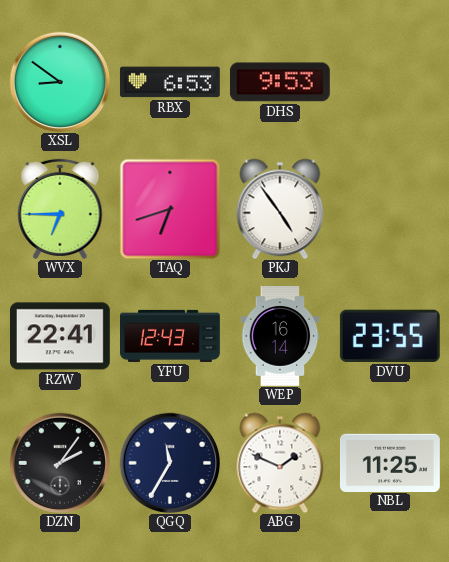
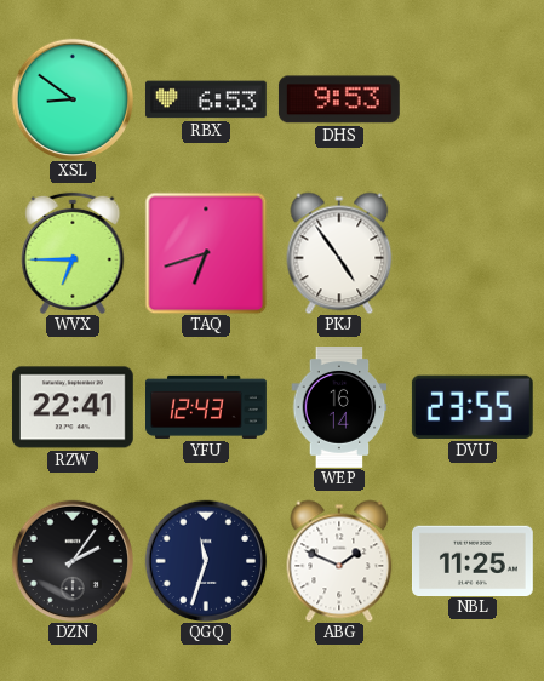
QGQ: 11:35 -> 11:33
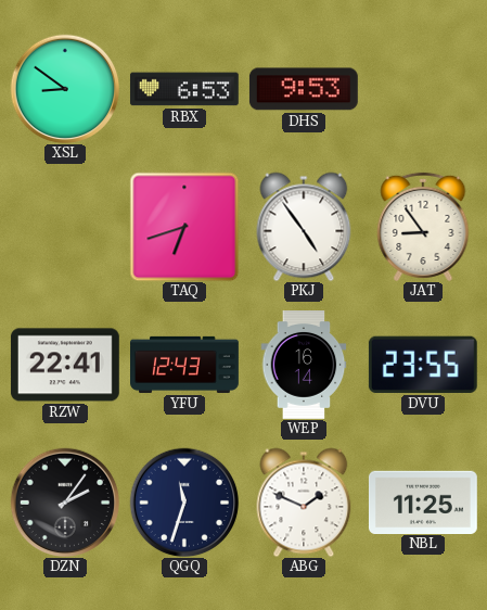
WVX: 6:45 -> none
JAT: none -> 8:54
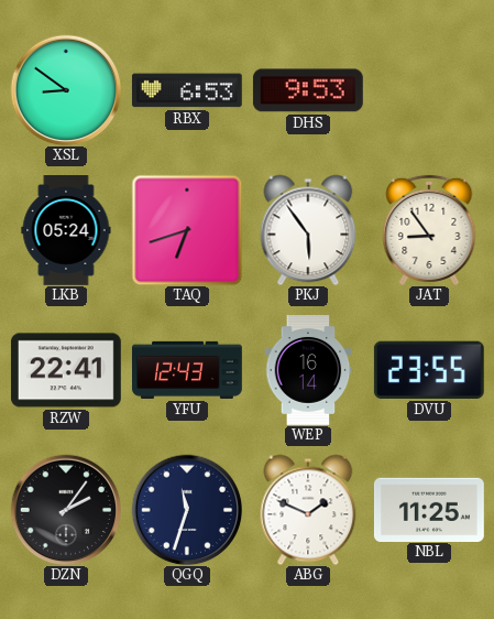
LKB: none -> 05:24
PKJ: 4:54 -> 5:54
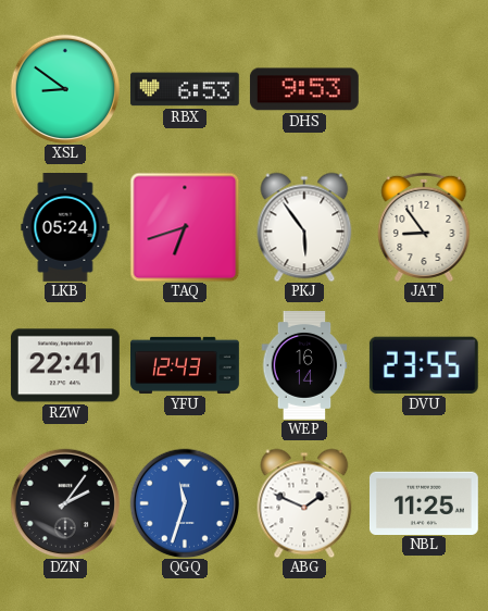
QGQ dial: navy -> blue
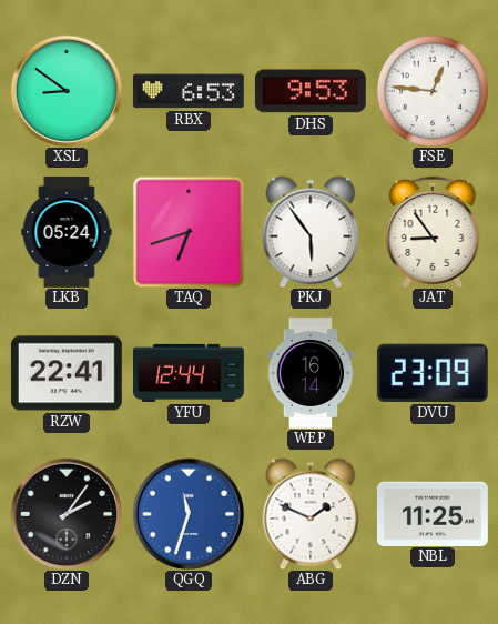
FSE: none -> 12:46
YFU: 12:43 -> 12:44
DVU: 23:55 -> 23:09
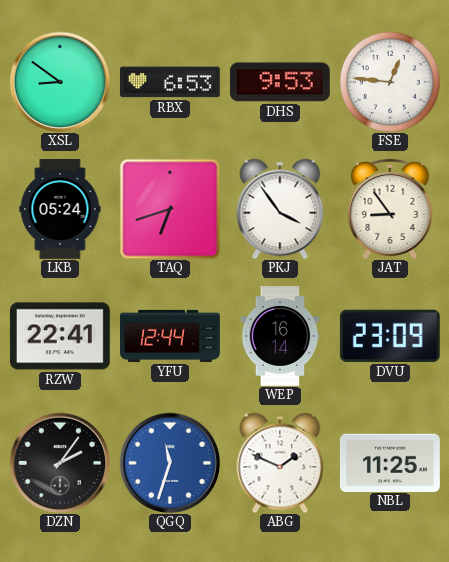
PKJ: 5:54 -> 3:54
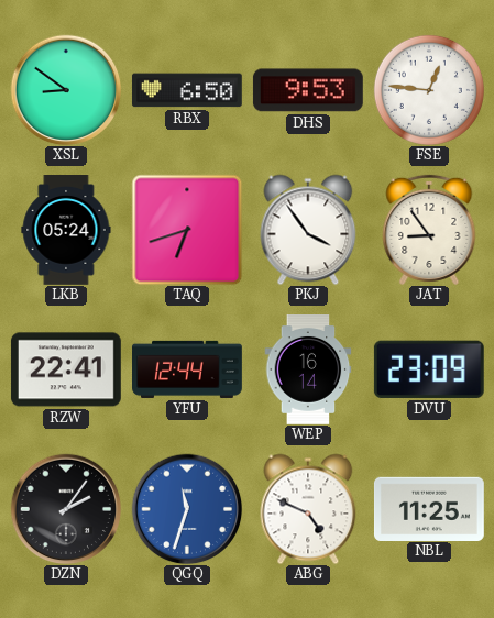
RBX: 6:53 -> 6:50
ABG: 1:49 -> 4:49
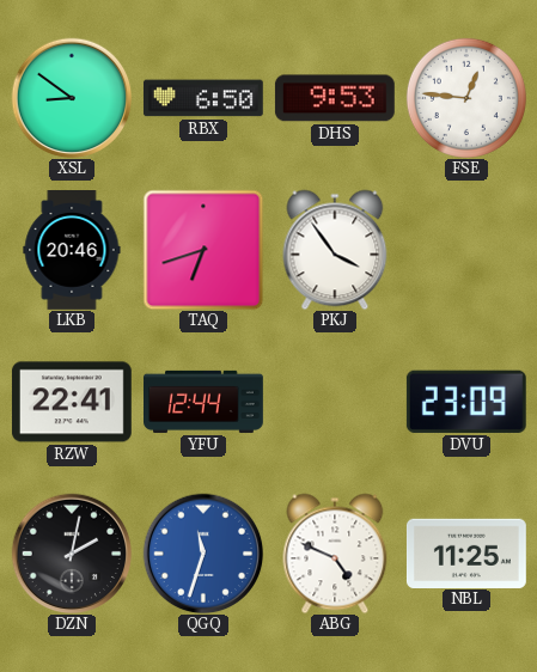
LKB: 05:24 -> 20:46
JAT: 8:54 -> none
WEP: 16:14 -> none
DZN: 2:06 -> 2:02
